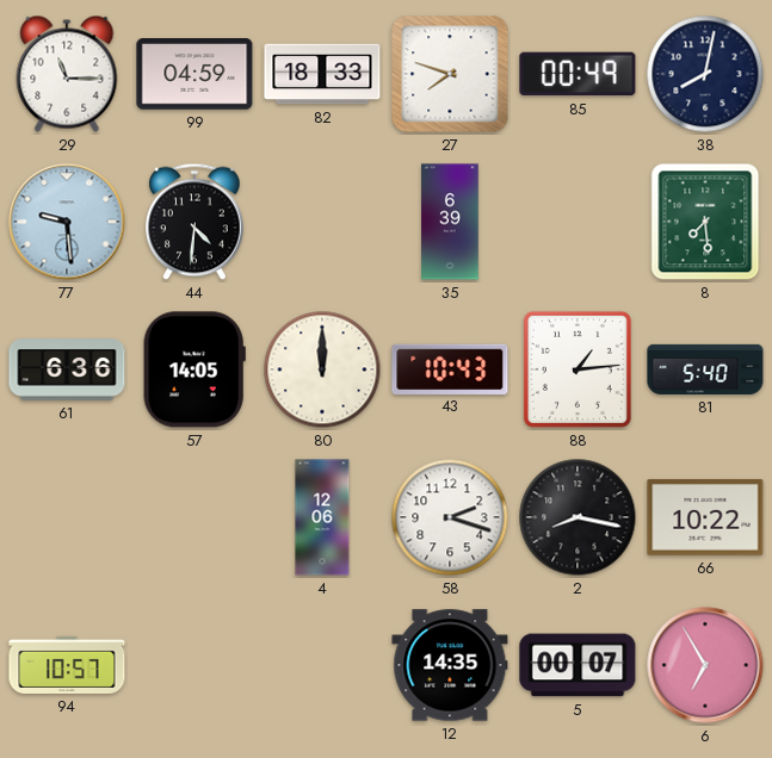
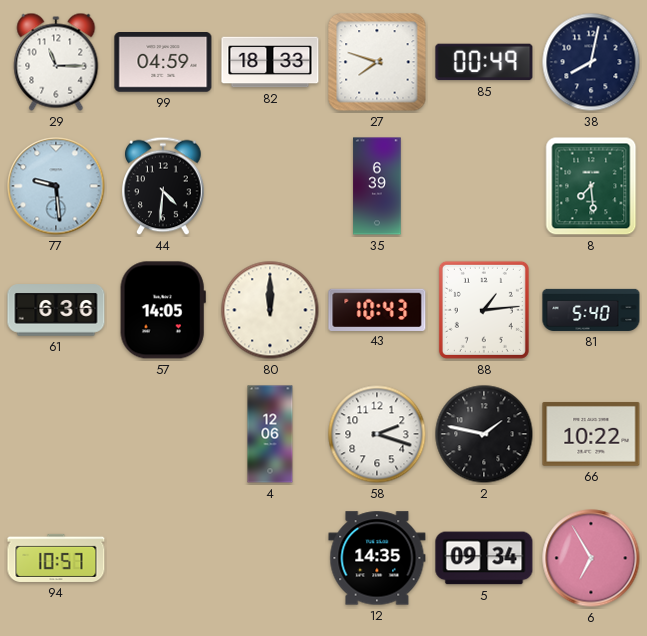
2: 8:17 -> 1:47
5: 00:07 -> 09:34
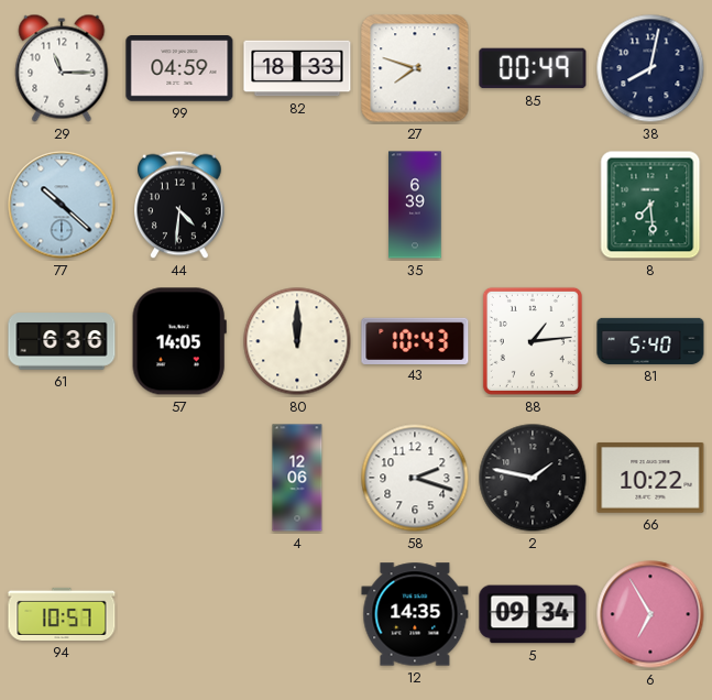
77: 9:29 -> 10:22
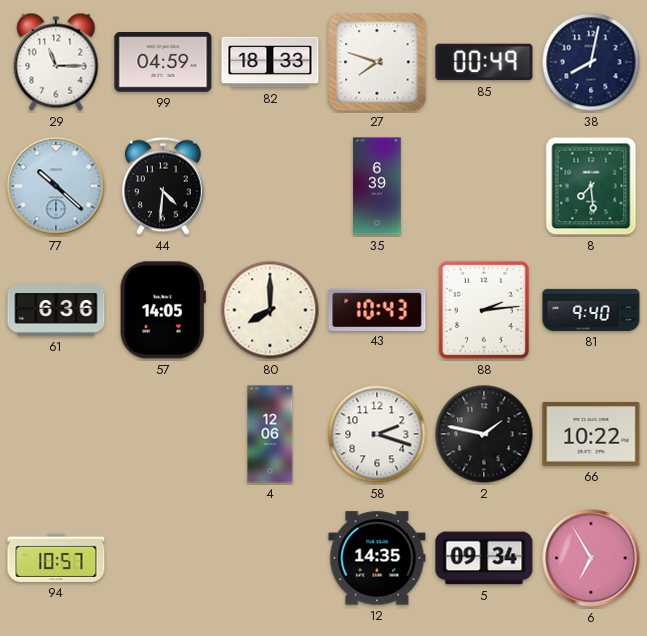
80: 12:00 -> 8:00
88: 1:14 -> 2:14
81: 5:40 -> 9:40
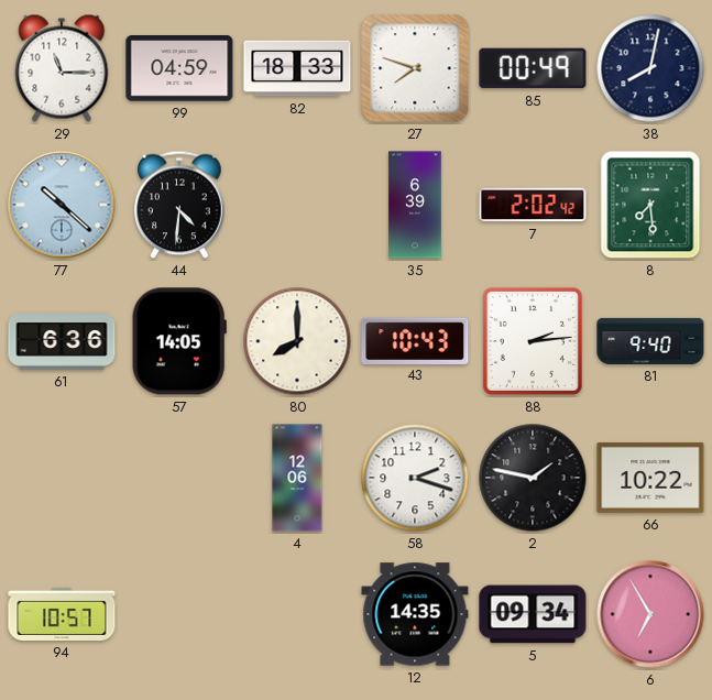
7: none -> 2:02
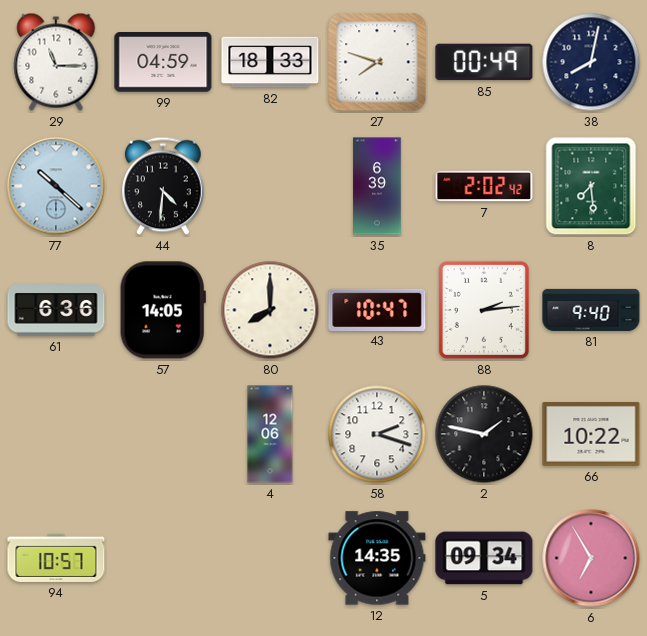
43: 10:43 -> 10:47
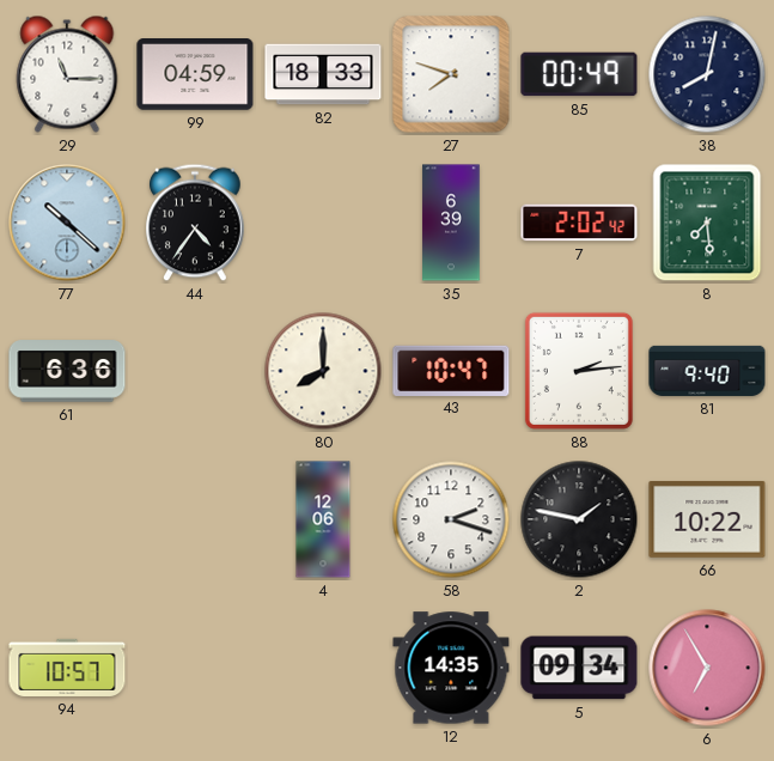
44: 4:31 -> 4:36
57: 14:05 -> none
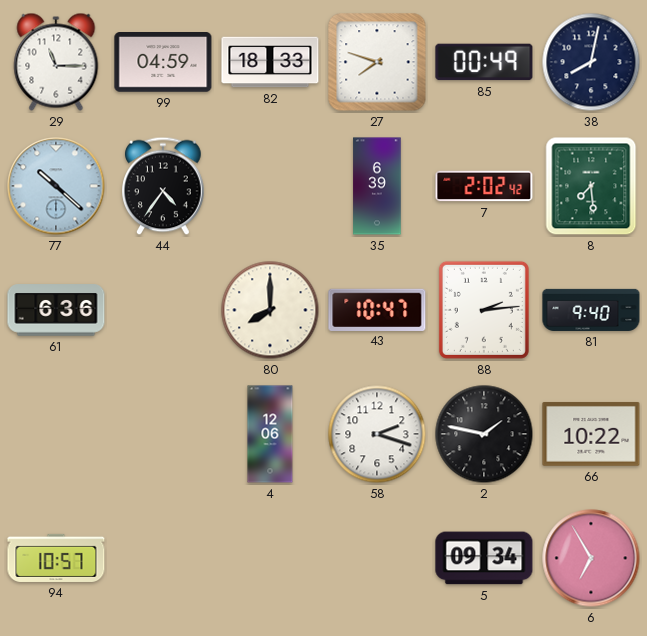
12: 14:35 -> none
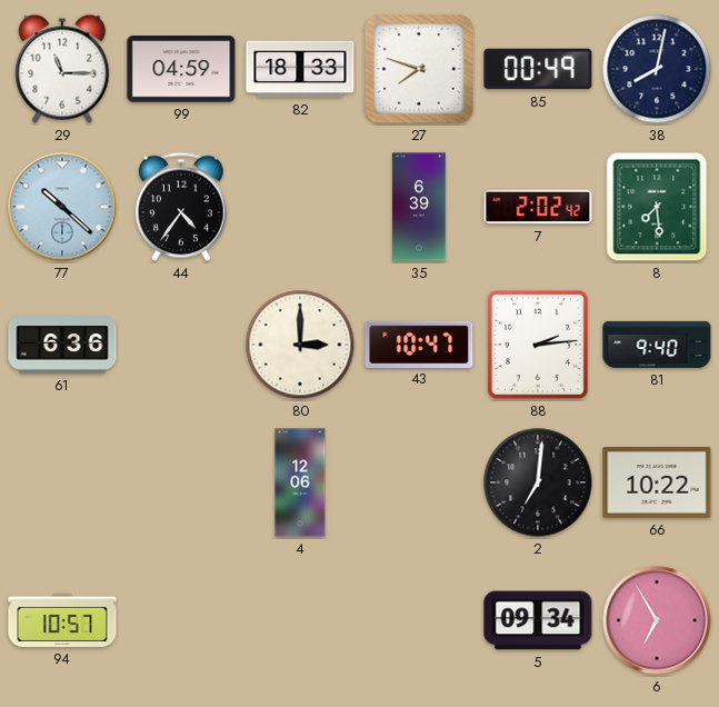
80: 8:00 -> 3:00
58: 2:18 -> none
2: 1:47 -> 7:01
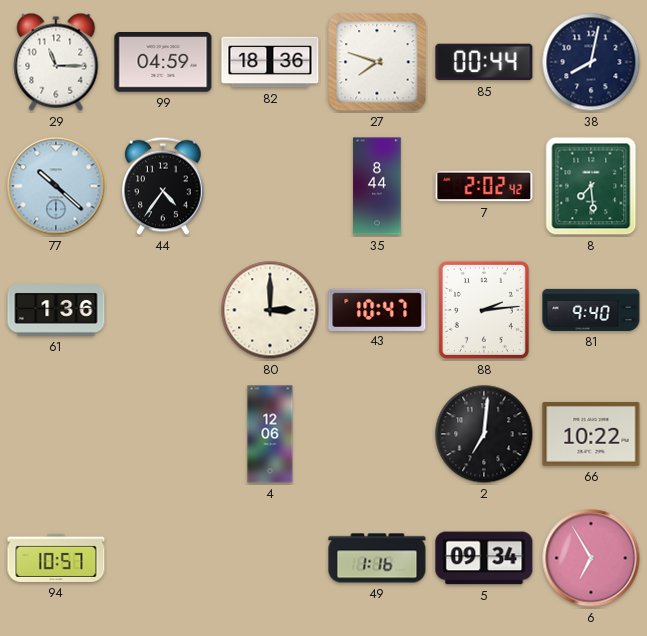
82: 18:33 -> 18:36
85: 00:49 -> 00:44
35: 6:39 -> 8:44
61: 6:36 -> 1:36
49: none -> 1:16
